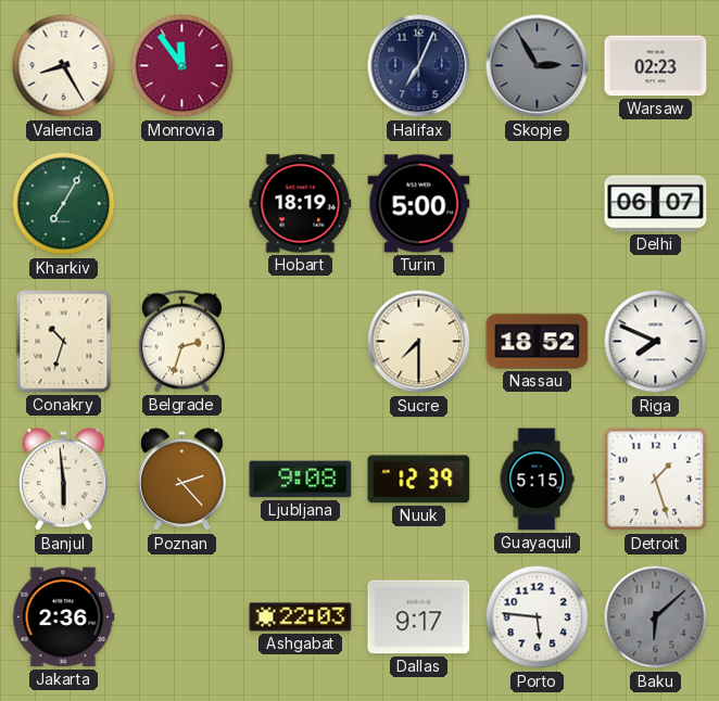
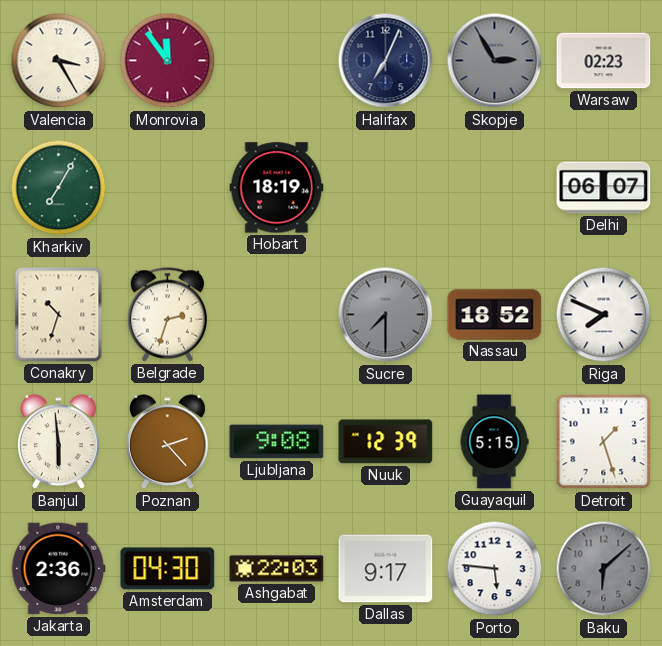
Valencia: 8:25 -> 3:25
Turin: 5:00 -> none
Sucre dial: cream -> grey
Amsterdam: none -> 04:30
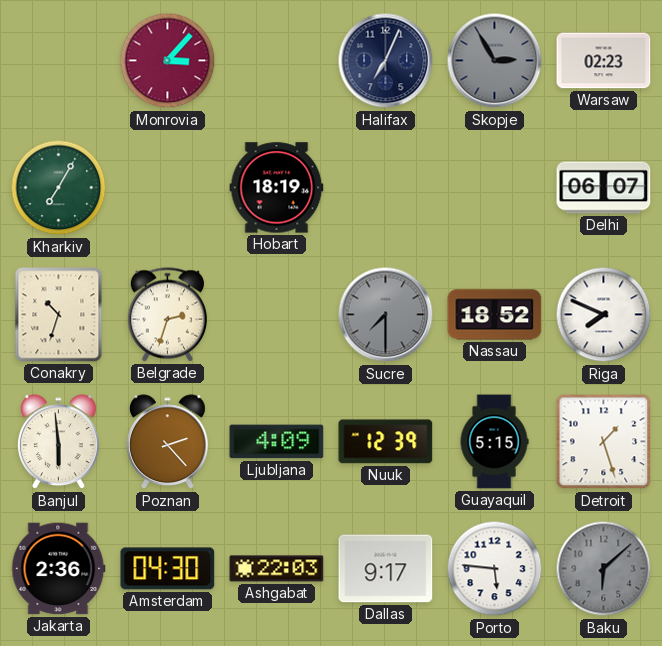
Valencia: 3:25 -> none
Monrovia: 11:54 -> 3:07
Ljubljana: 9:08 -> 4:09
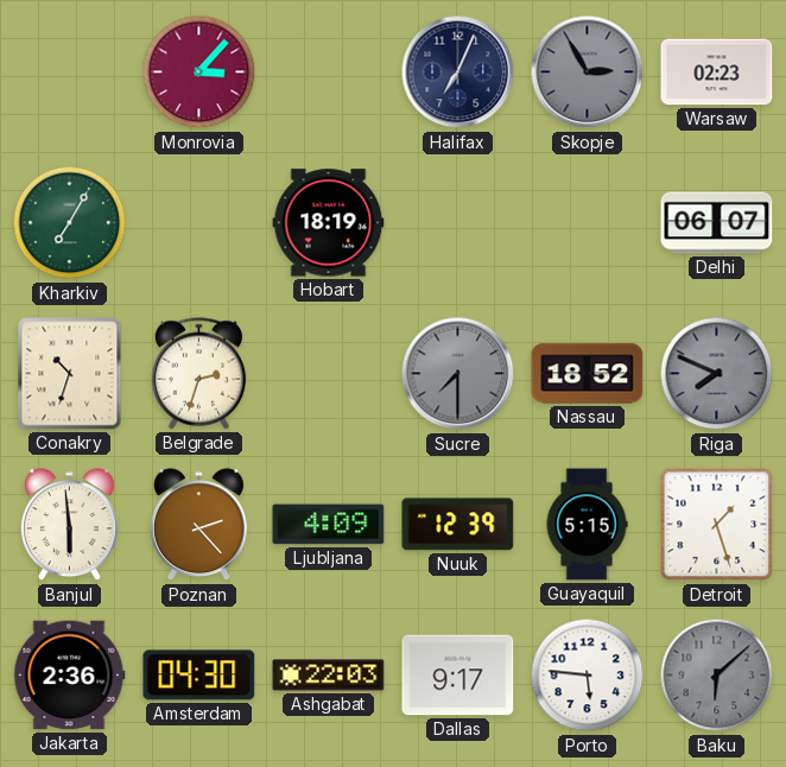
Riga dial: white -> grey
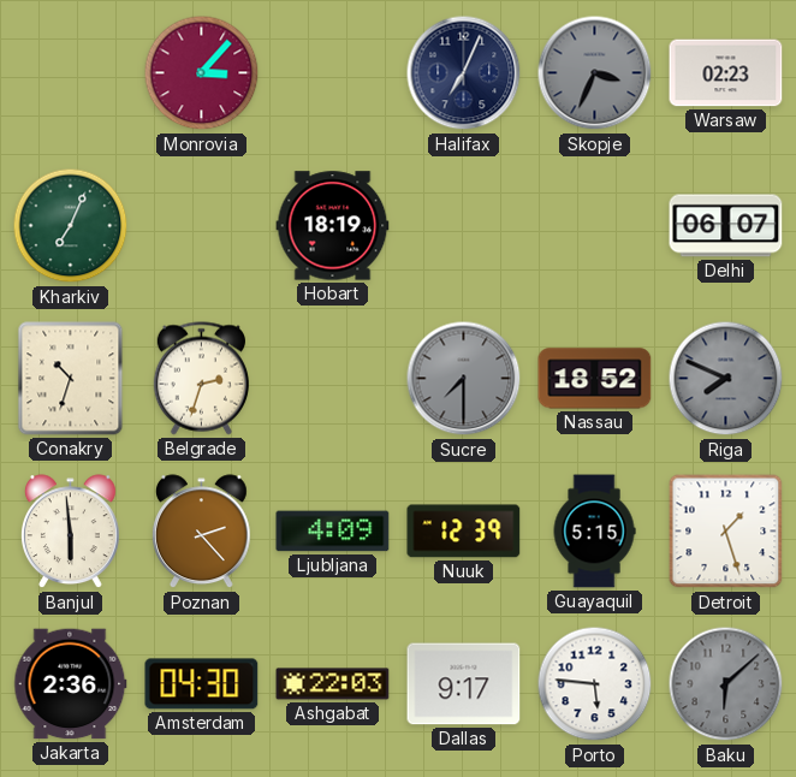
Skopje: 2:55 -> 3:34
Kharkiv: 7:05 -> 7:04
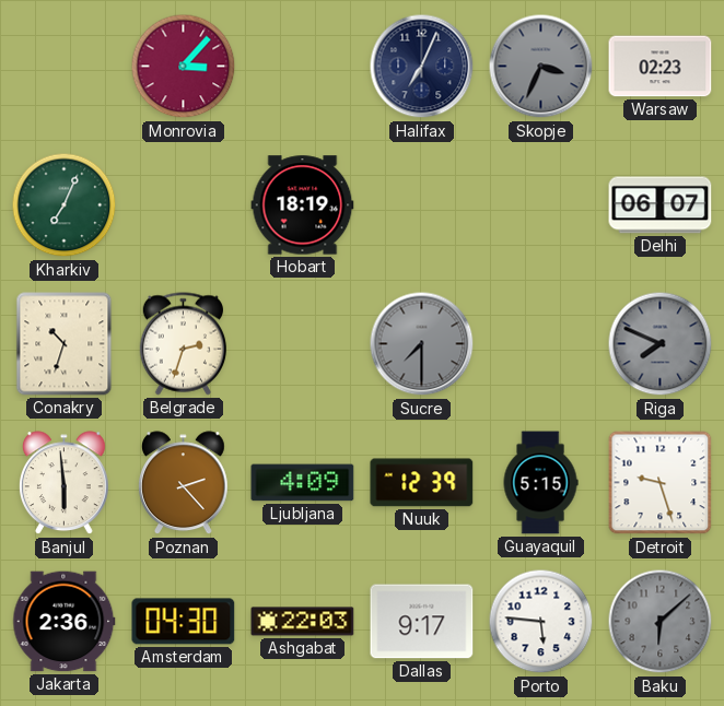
Nassau: 18:52 -> none
Detroit: 1:27 -> 9:27
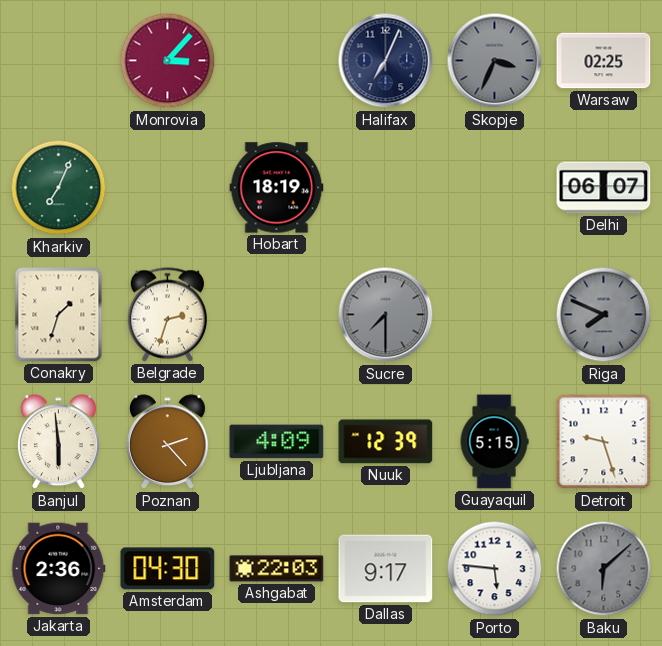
Warsaw: 02:23 -> 02:25
Conakry: 10:33 -> 1:33
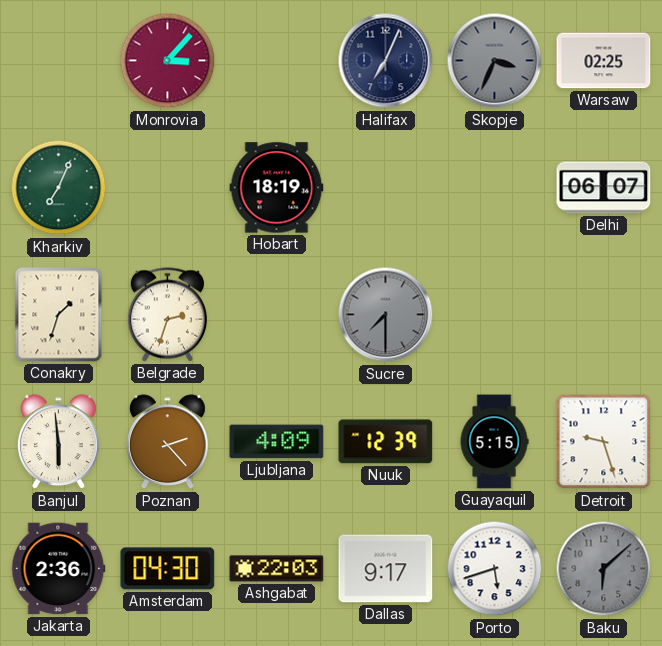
Riga: 7:49 -> none
Porto: 5:46 -> 5:42
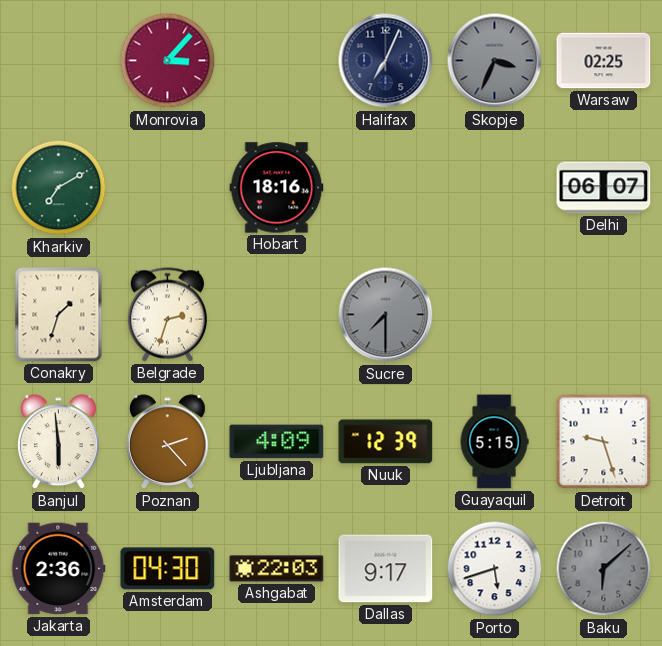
Kharkiv: 7:04 -> 7:10
Hobart: 18:19 -> 18:16
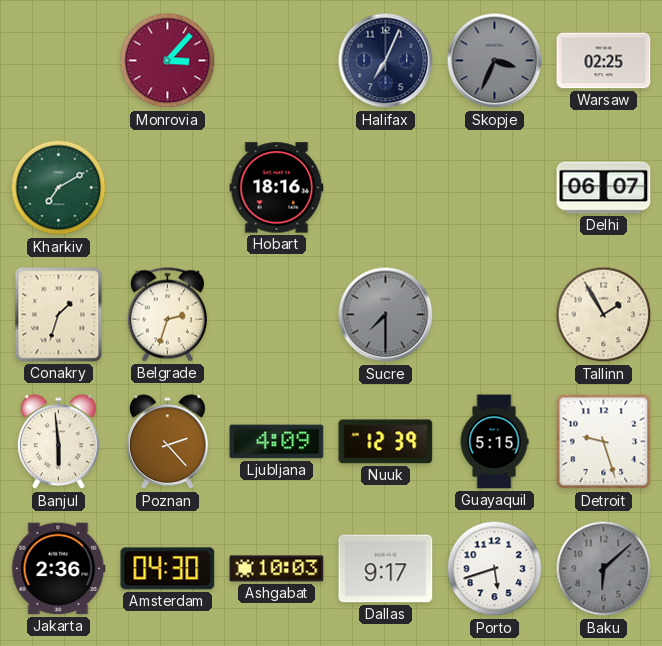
Tallinn: none -> 1:55
Ashgabat: 22:03 -> 10:03
